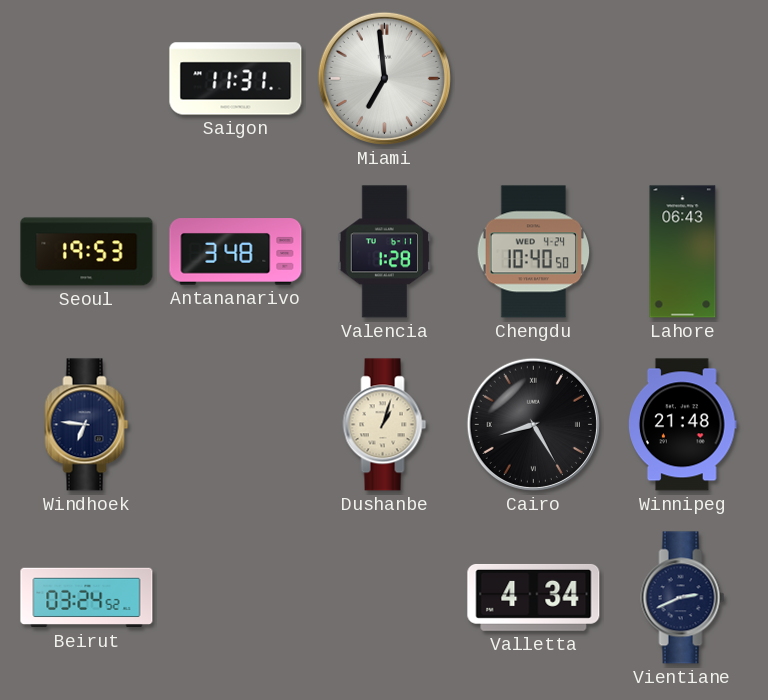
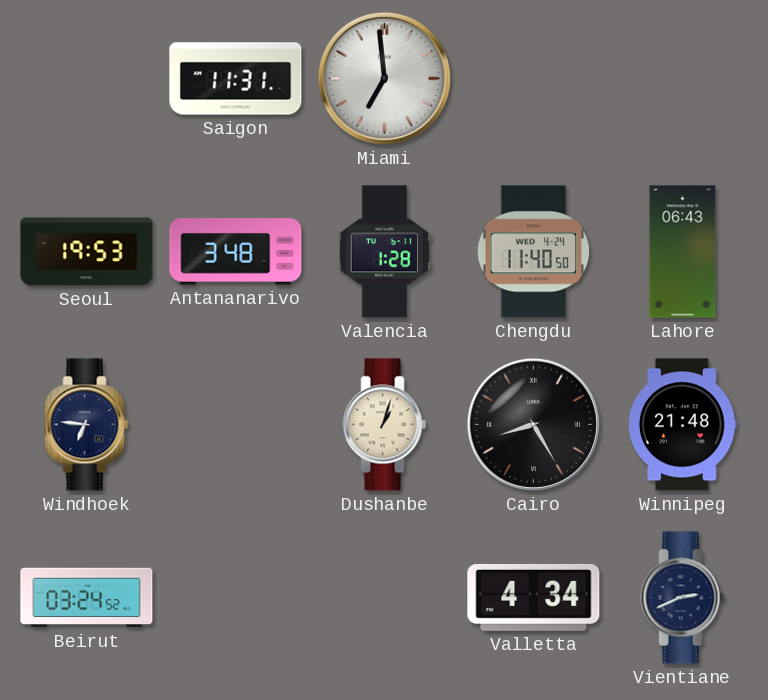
Chengdu: 10:40 -> 11:40
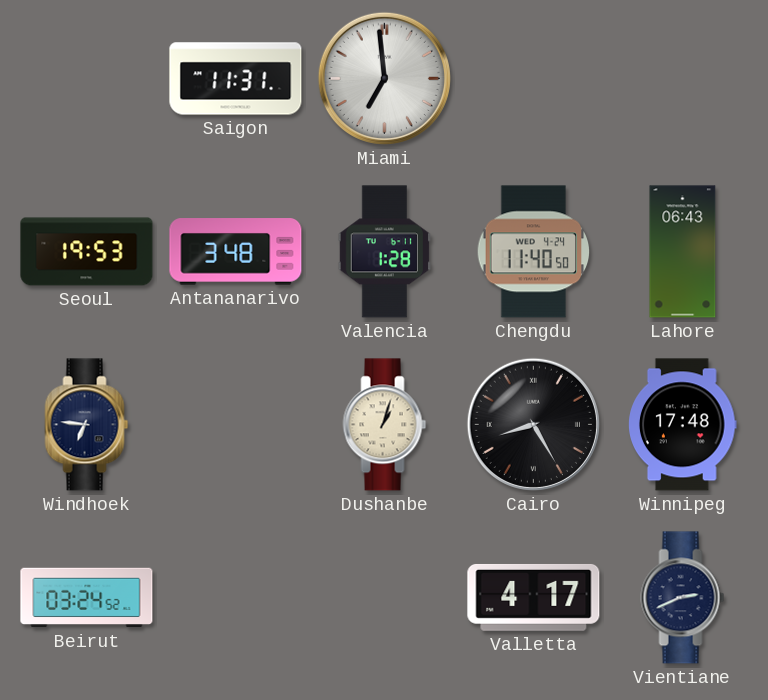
Winnipeg: 21:48 -> 17:48
Valletta: 4:34 -> 4:17
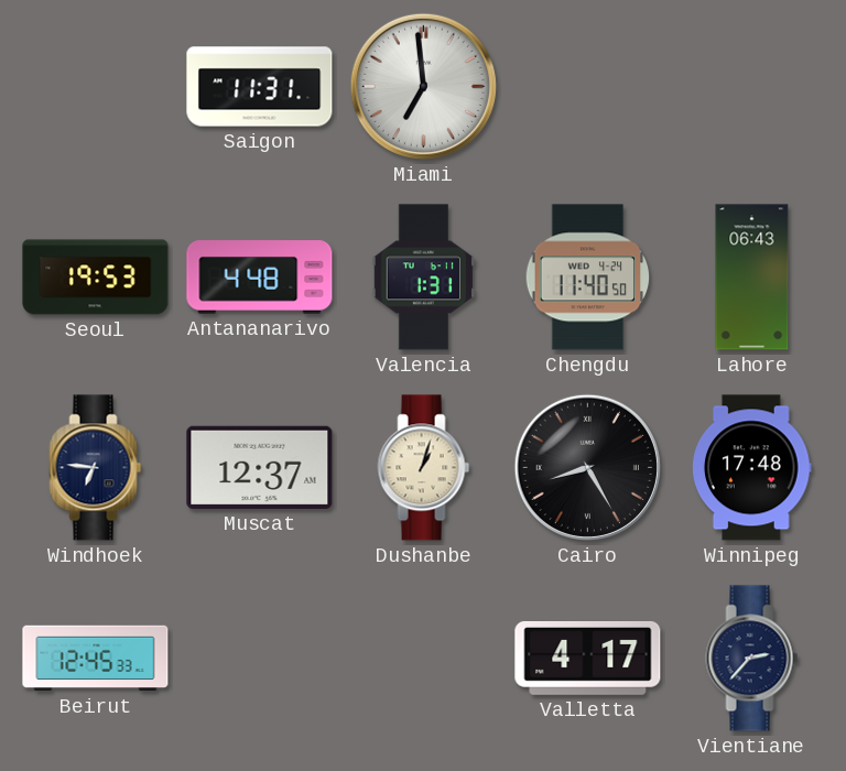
Antananarivo: 3:48 -> 4:48
Valencia: 1:28 -> 1:31
Muscat: none -> 12:37
Beirut: 03:24 -> 12:45
Vientiane: 2:41 -> 2:37
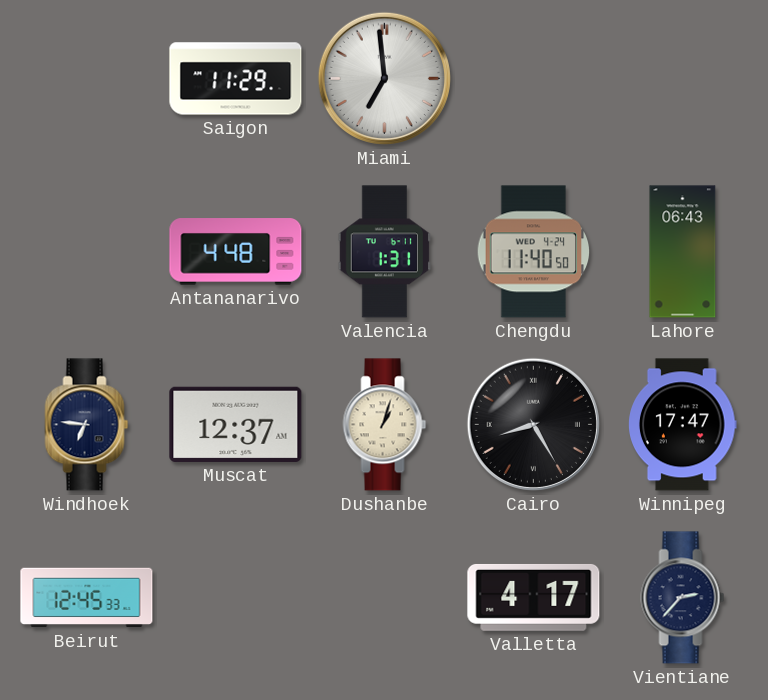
Saigon: 11:31 -> 11:29
Seoul: 19:53 -> none
Winnipeg: 17:48 -> 17:47
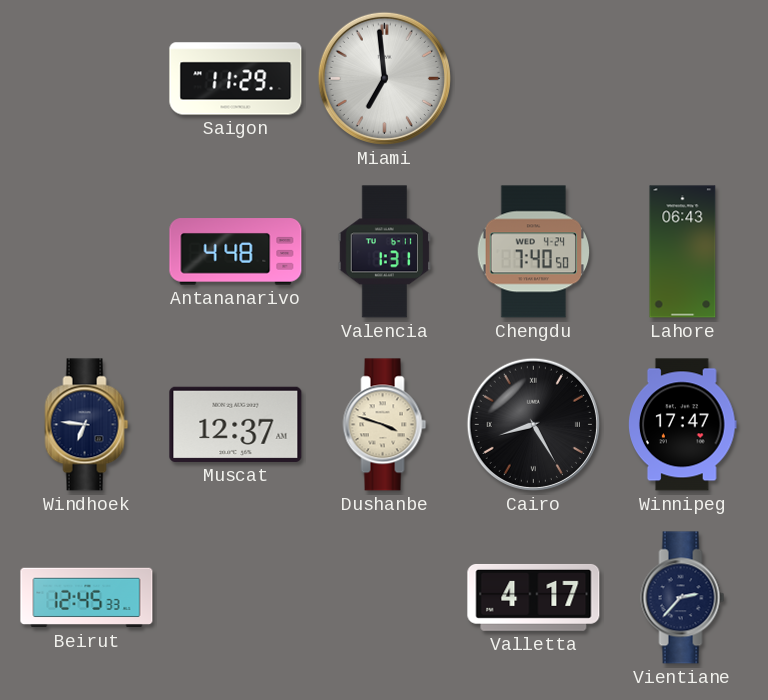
Chengdu: 11:40 -> 7:40
Dushanbe: 1:03 -> 3:48
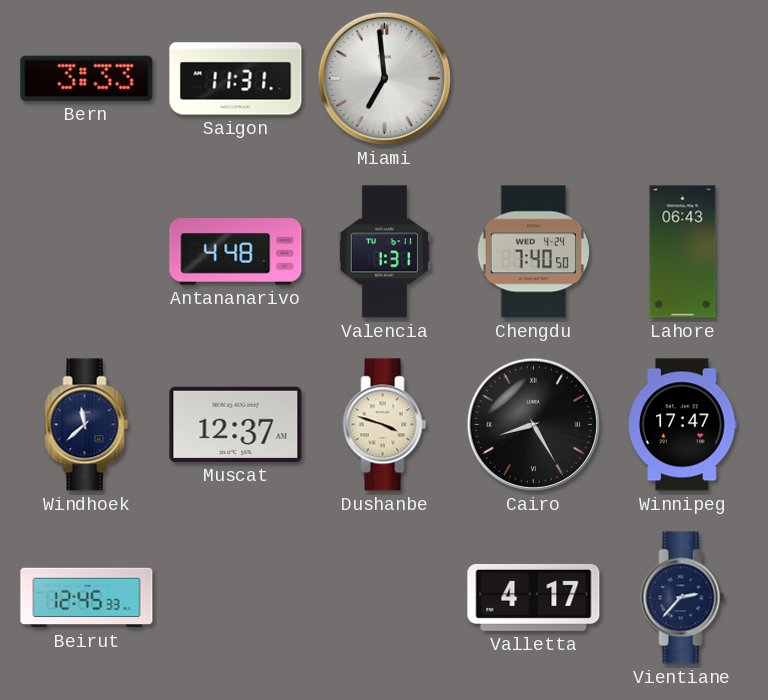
Bern: none -> 3:33
Saigon: 11:29 -> 11:31
Windhoek: 6:46 -> 11:38
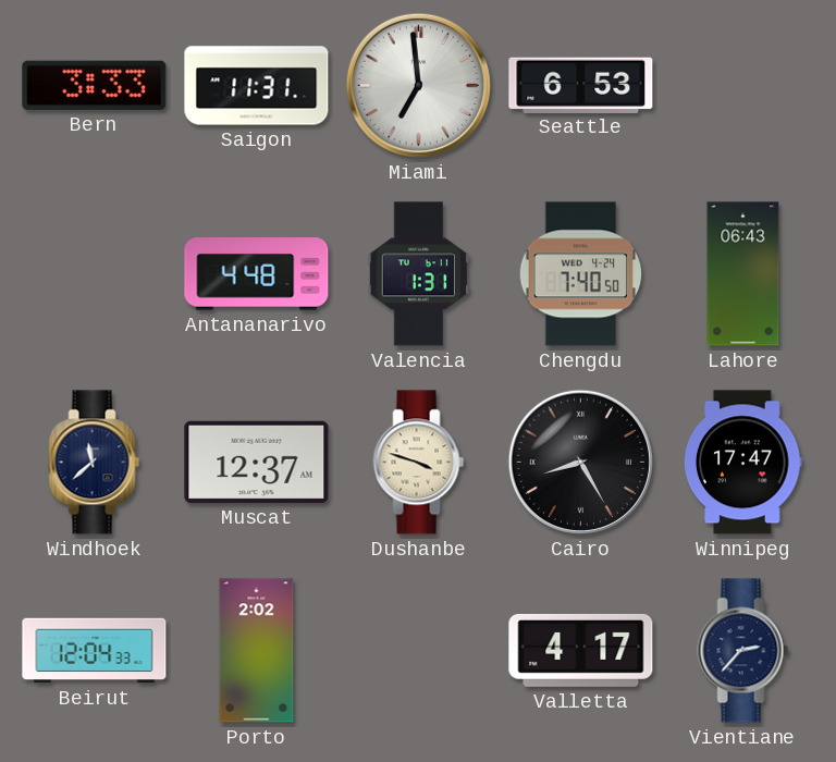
Seattle: none -> 6:53
Beirut: 12:45 -> 12:04
Porto: none -> 2:02
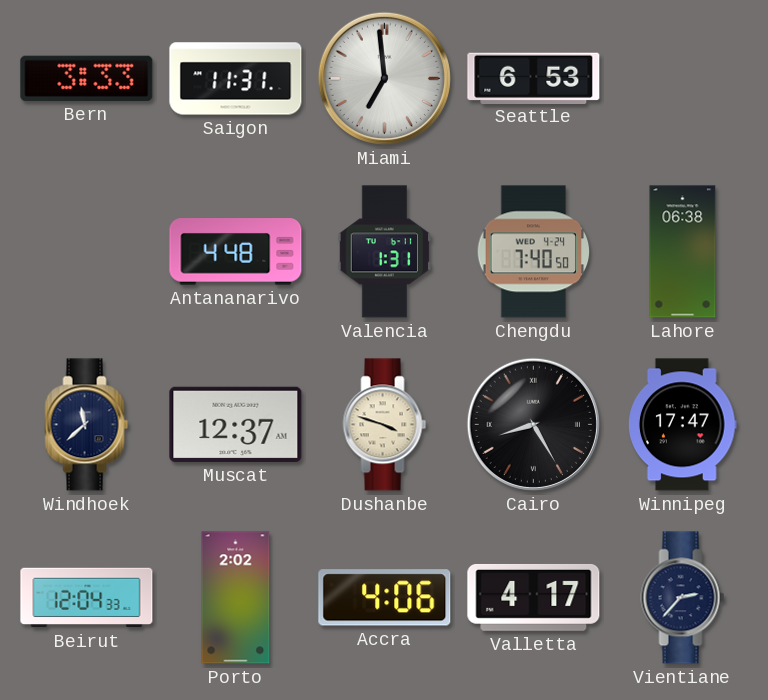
Lahore: 06:43 -> 06:38
Accra: none -> 4:06
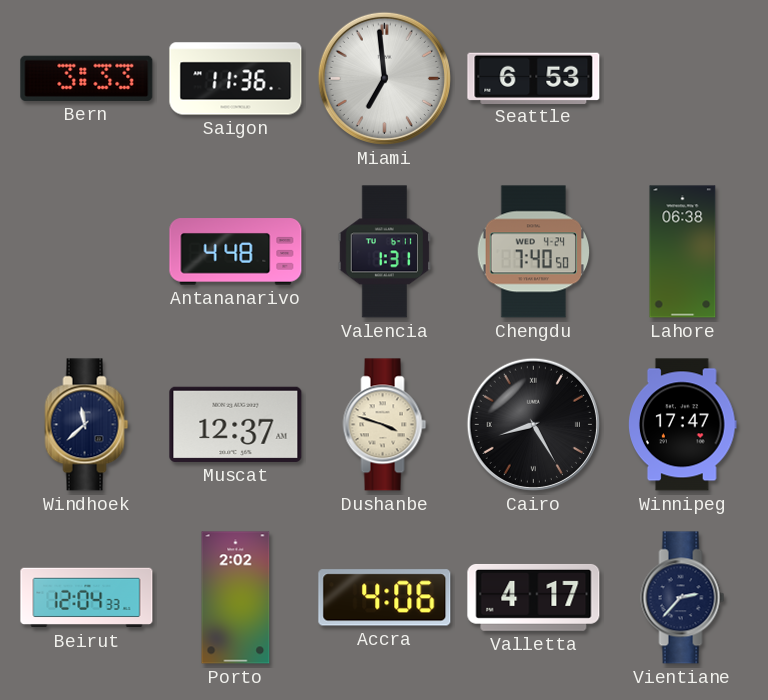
Saigon: 11:31 -> 11:36
